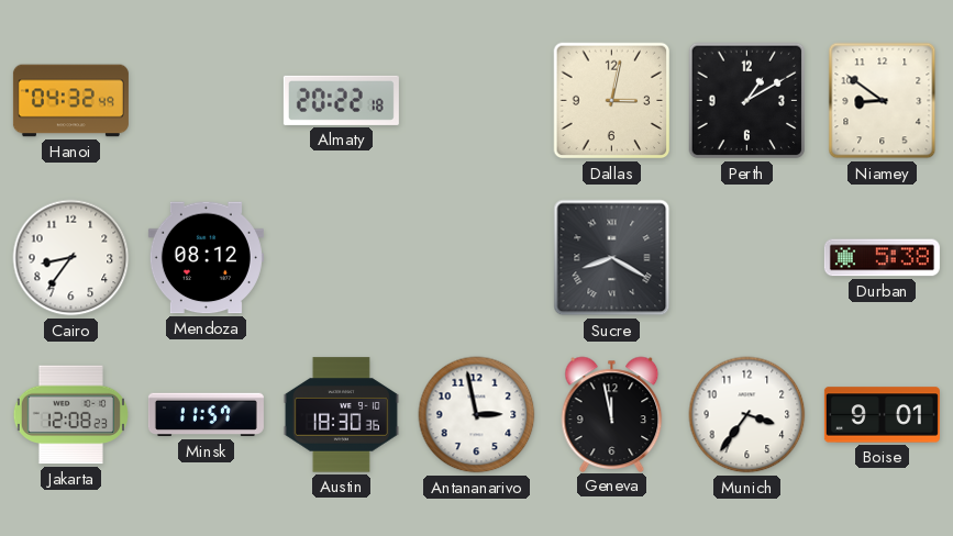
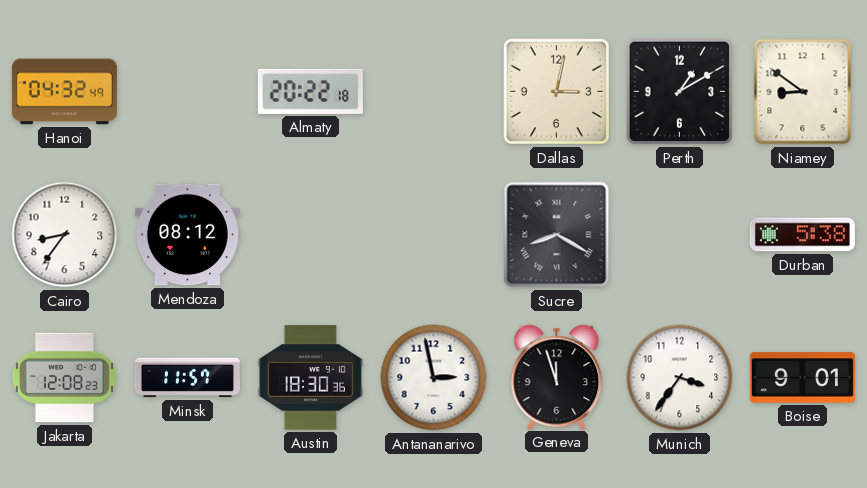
Geneva: 11:58 -> 11:57
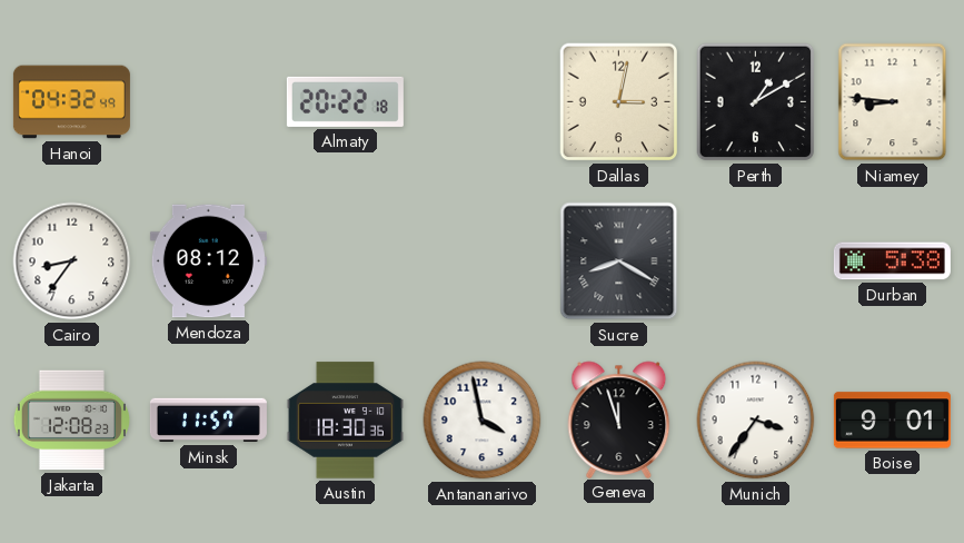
Niamey: 8:51 -> 8:46
Antananarivo: 2:58 -> 3:58
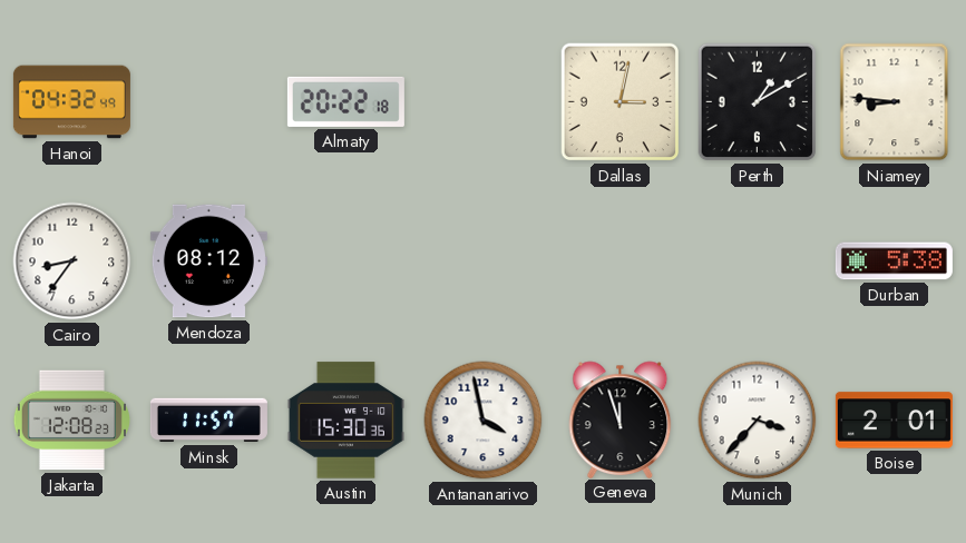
Sucre: 8:20 -> none
Austin: 18:30 -> 15:30
Munich: 3:36 -> 3:37
Boise: 9:01 -> 2:01
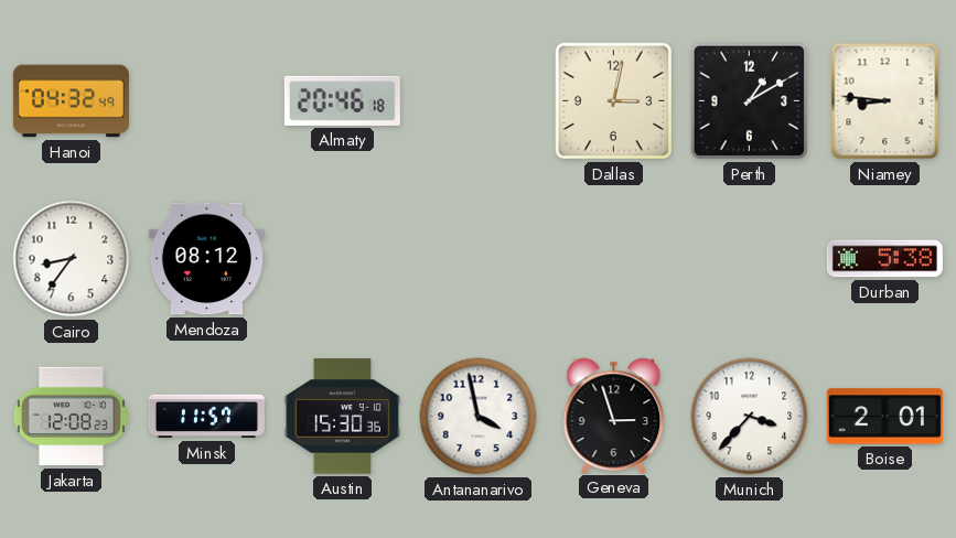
Almaty: 20:22 -> 20:46
Geneva: 11:57 -> 2:57
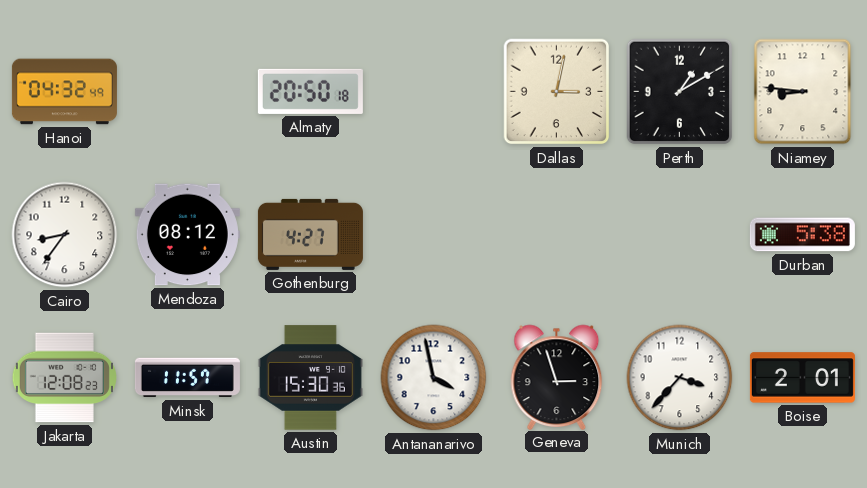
Almaty: 20:46 -> 20:50
Gothenburg: none -> 4:27
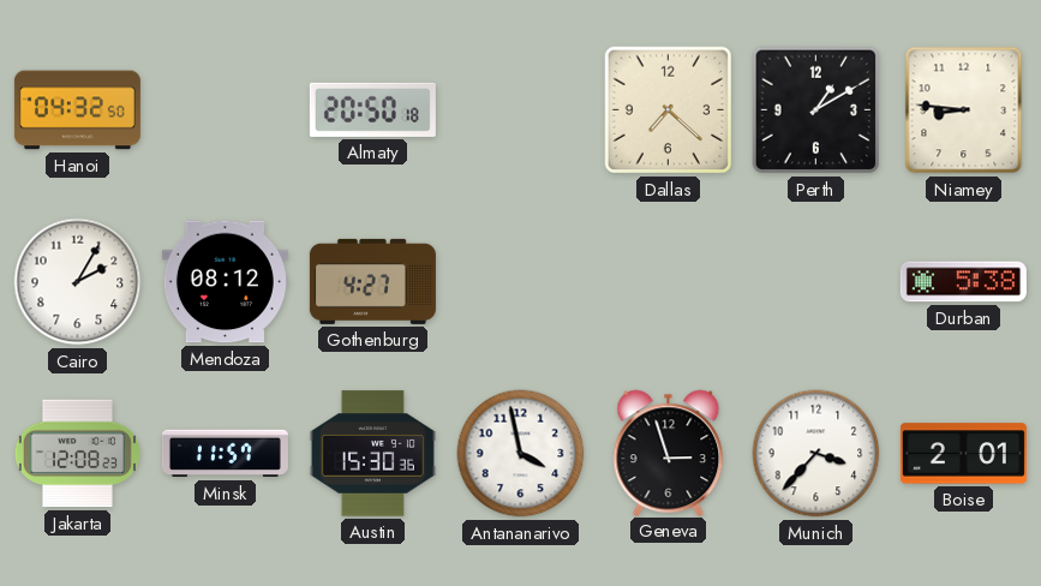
Hanoi: 04:32:49 -> 04:32:50
Dallas: 3:02 -> 7:22
Cairo: 8:36 -> 2:05
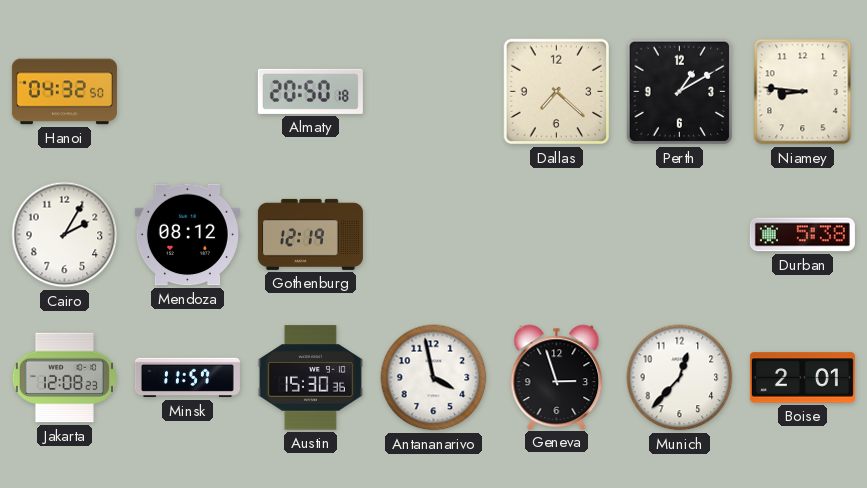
Gothenburg: 4:27 -> 12:19
Munich: 3:37 -> 12:37
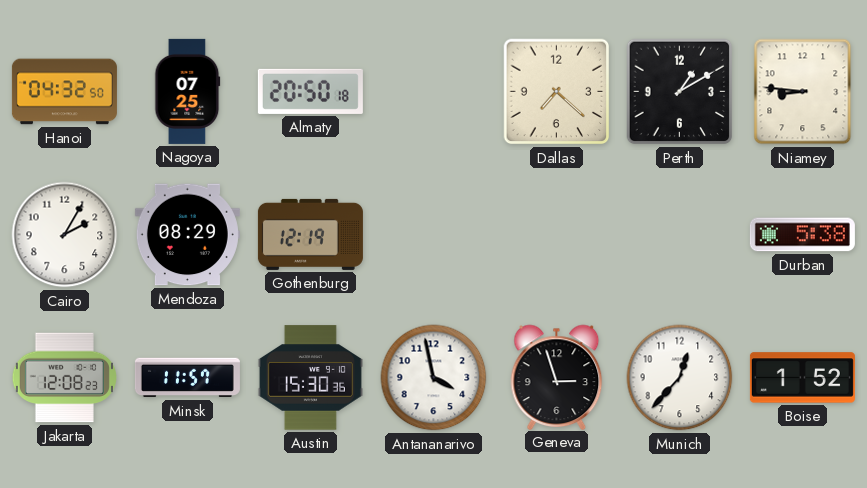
Nagoya: none -> 07:25
Mendoza: 08:12 -> 08:29
Boise: 2:01 -> 1:52
